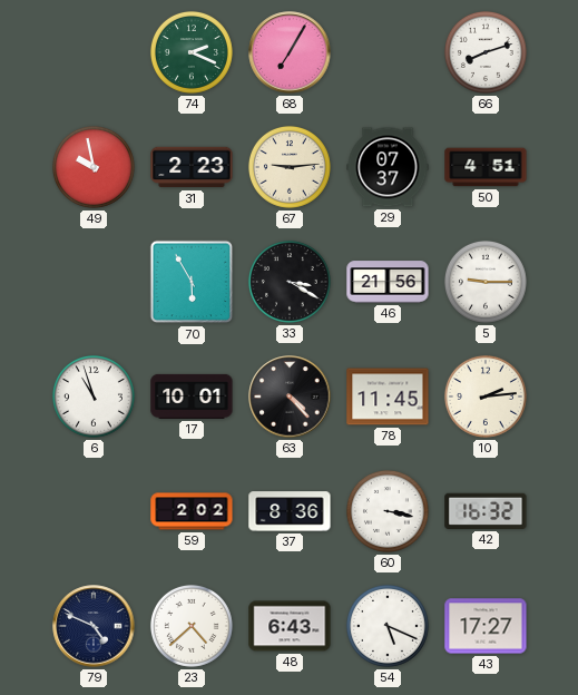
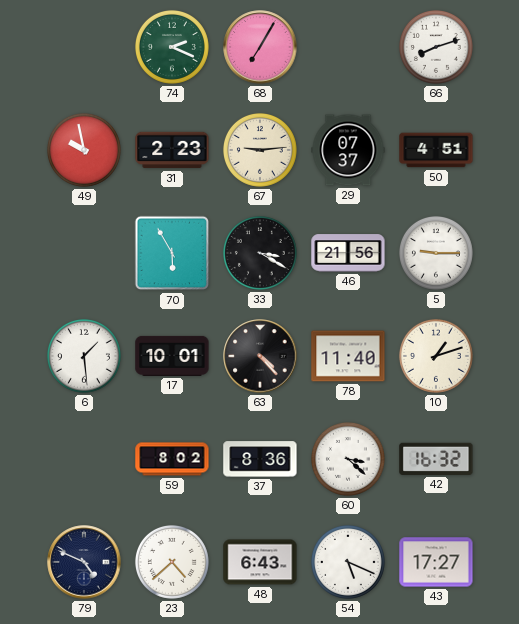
6: 10:57 -> 1:29
78: 11:45 -> 11:40
10: 2:14 -> 1:12
59: 2:02 -> 8:02
60: 3:17 -> 3:22
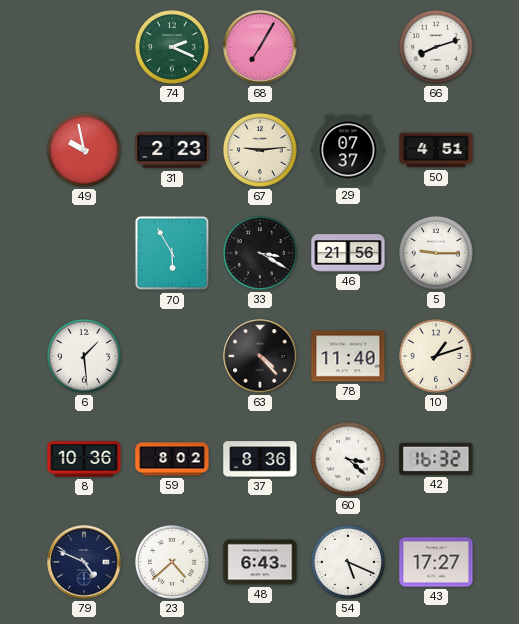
17: 10:01 -> none
8: none -> 10:36
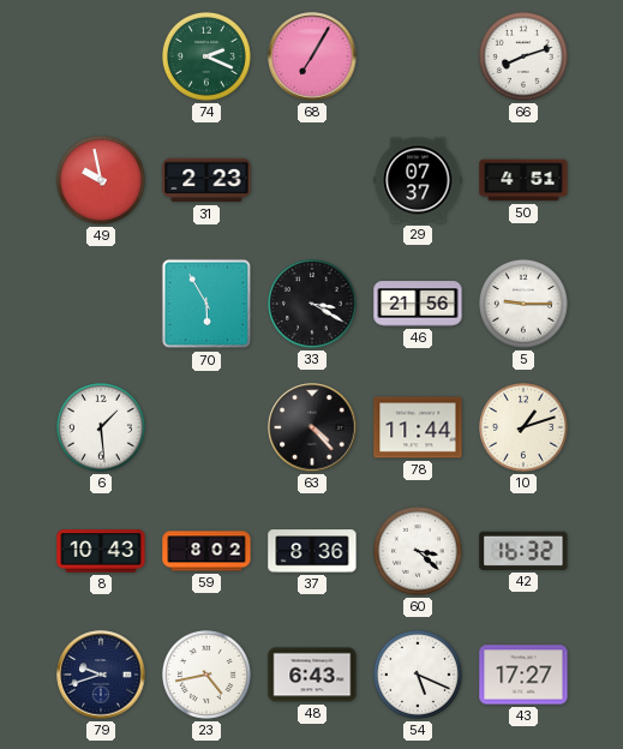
67: 9:14 -> none
78: 11:40 -> 11:44
8: 10:36 -> 10:43
79: 4:49 -> 9:42
23: 4:38 -> 4:43
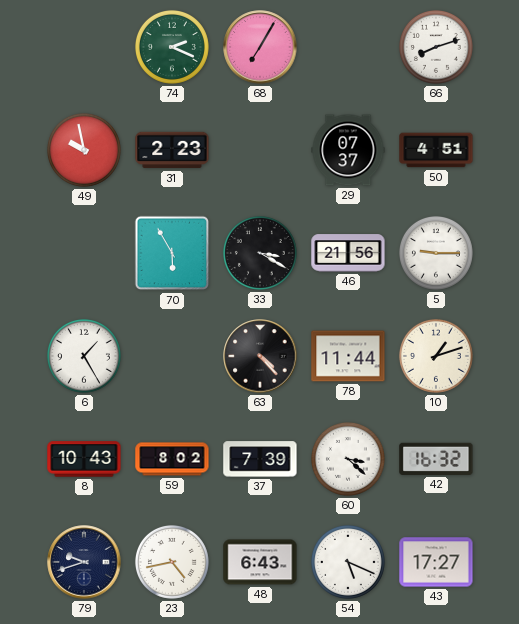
6: 1:29 -> 1:25
37: 8:36 -> 7:39
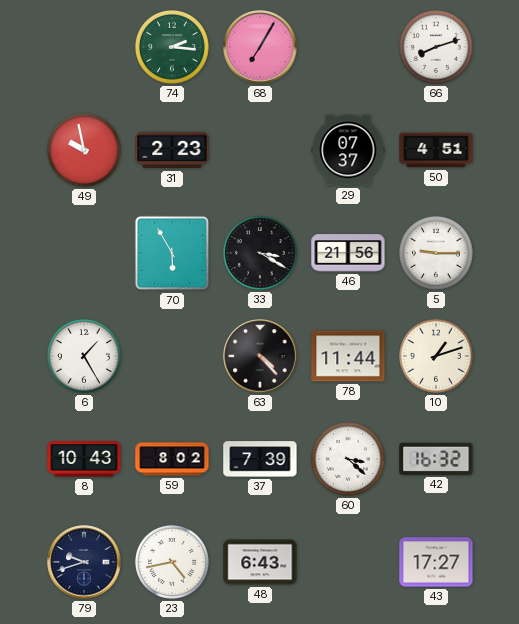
74: 2:19 -> 2:16
54: 5:19 -> none
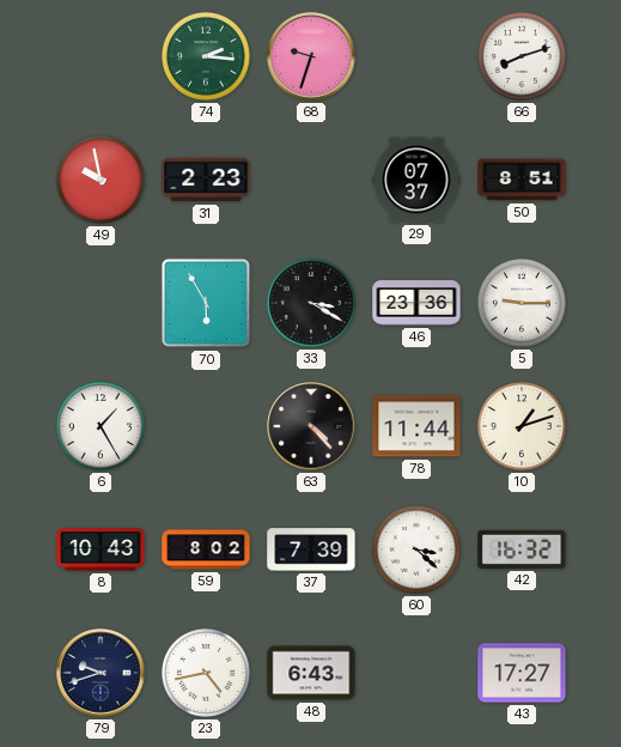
68: 7:05 -> 9:33
50: 4:51 -> 8:51
46: 21:56 -> 23:36
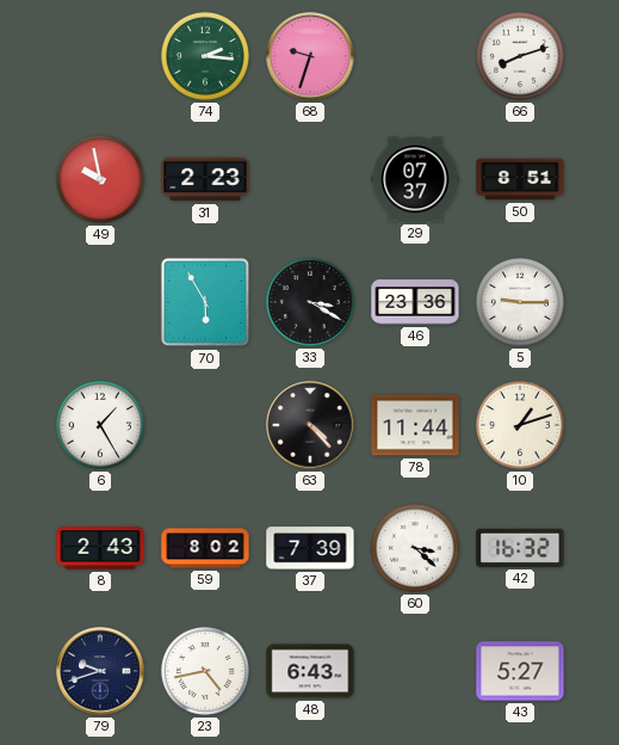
8: 10:43 -> 2:43
43: 17:27 -> 5:27
